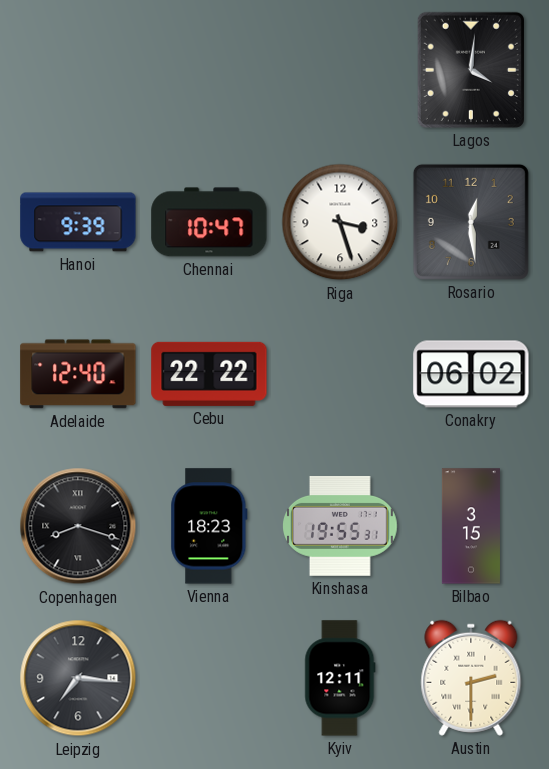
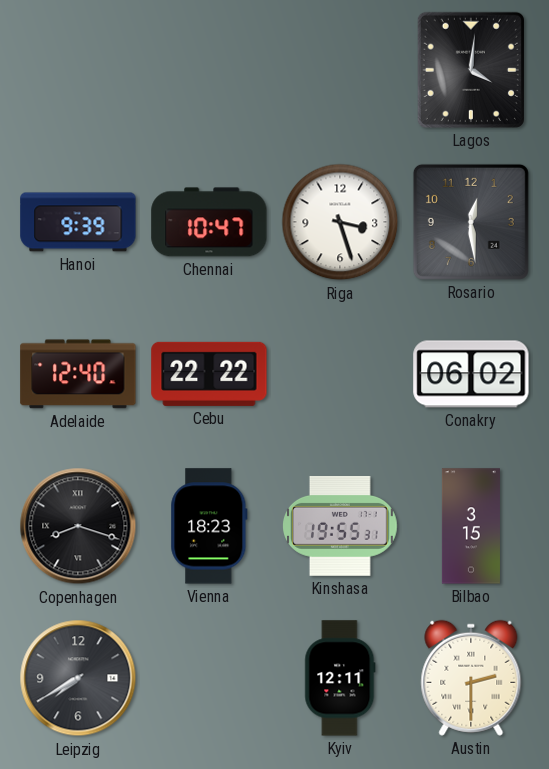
Leipzig: 7:16 -> 7:40
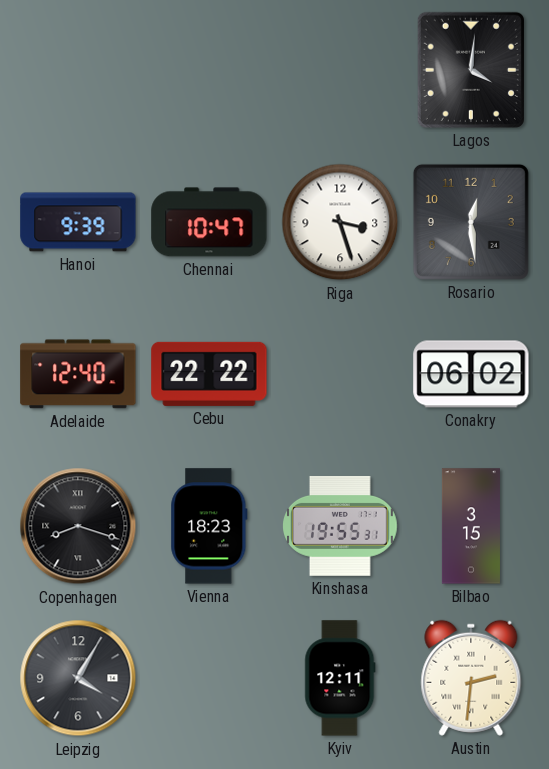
Leipzig: 7:40 -> 4:05
Austin: 2:30 -> 2:31
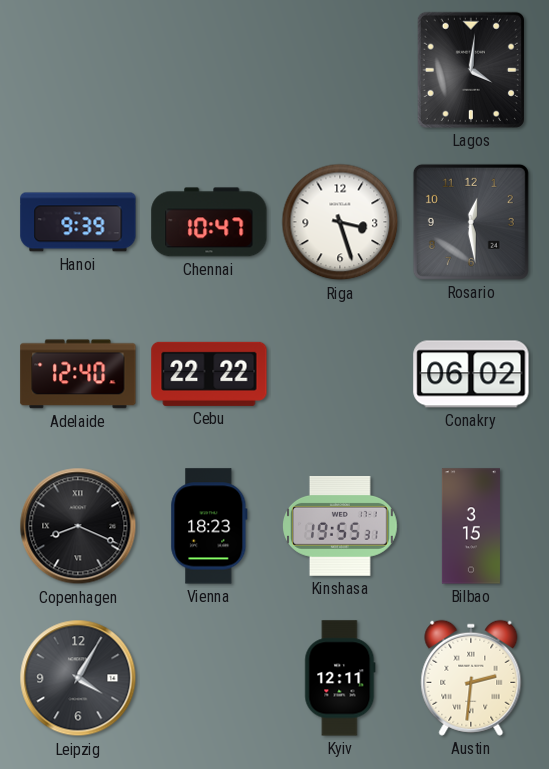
Copenhagen: 8:18 -> 8:19
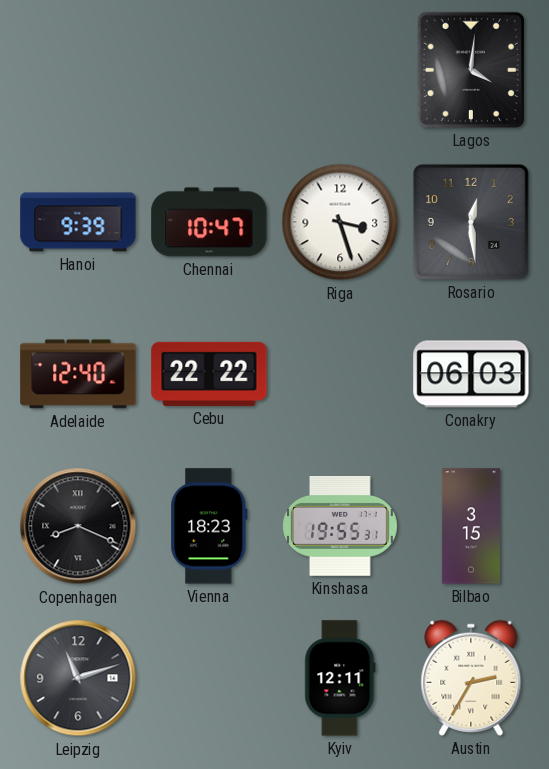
Conakry: 06:02 -> 06:03
Leipzig: 4:05 -> 11:12
Austin: 2:31 -> 2:35
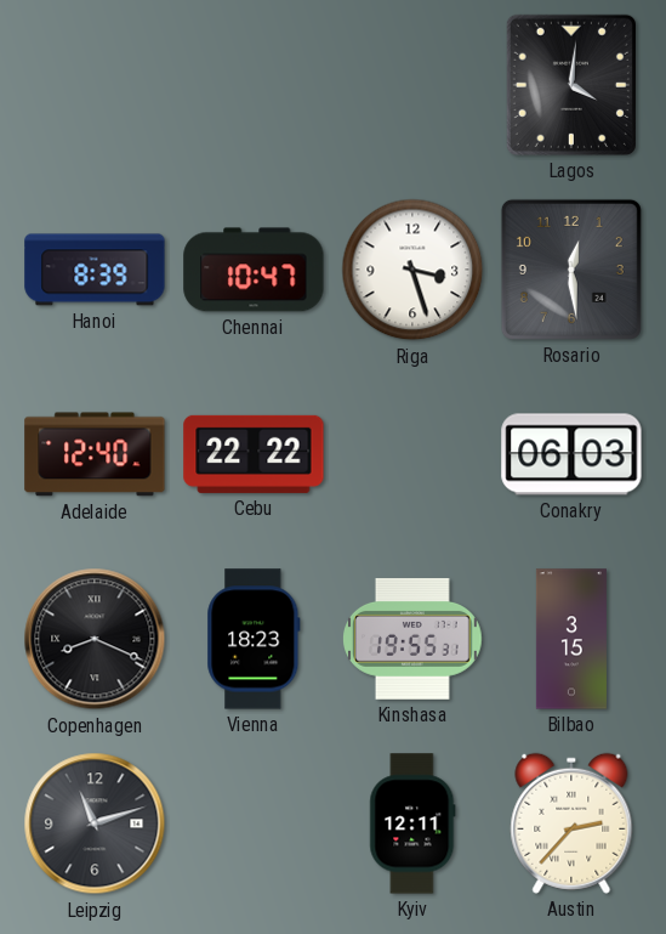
Hanoi: 9:39 -> 8:39
Austin: 2:35 -> 2:37
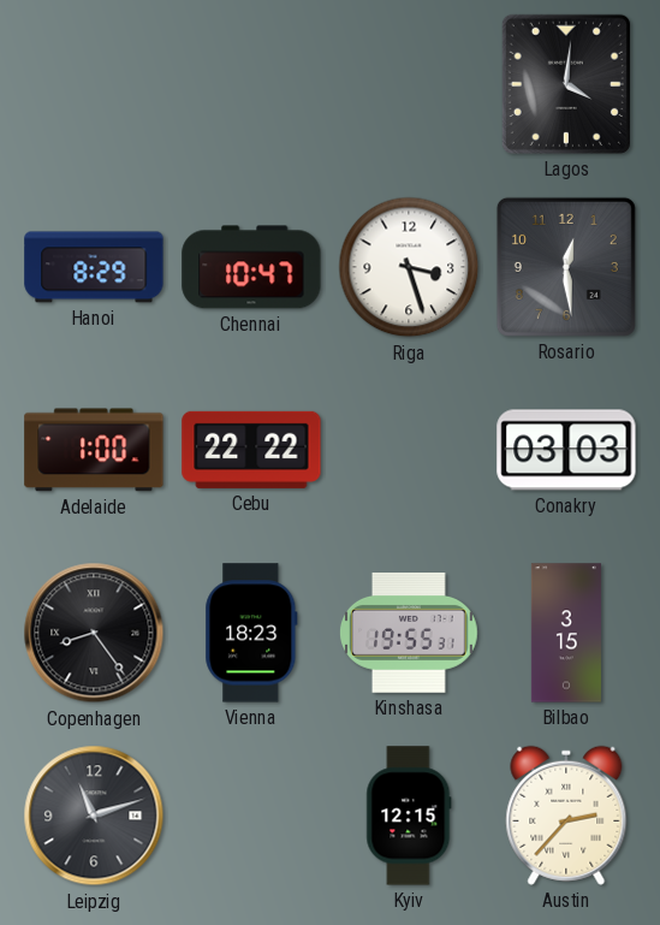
Hanoi: 8:39 -> 8:29
Adelaide: 12:40 -> 1:00
Conakry: 06:03 -> 03:03
Copenhagen: 8:19 -> 8:24
Kyiv: 12:11 -> 12:15
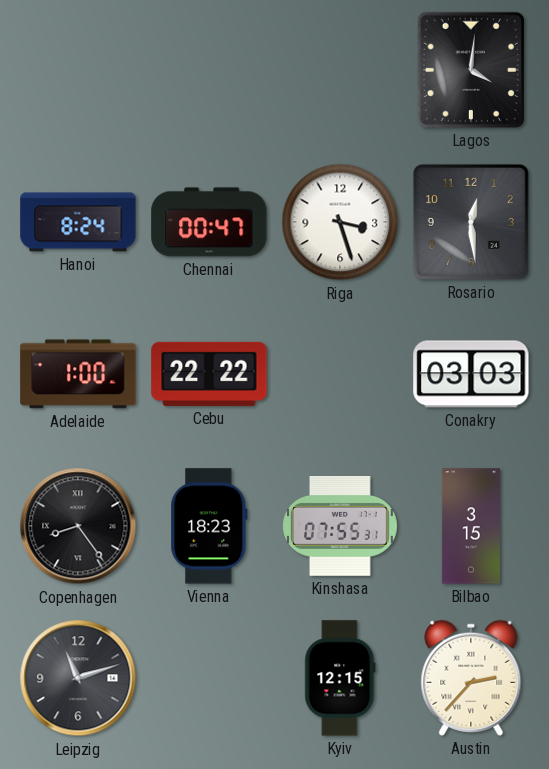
Hanoi: 8:29 -> 8:24
Chennai: 10:47 -> 00:47
Kinshasa: 19:55 -> 07:55
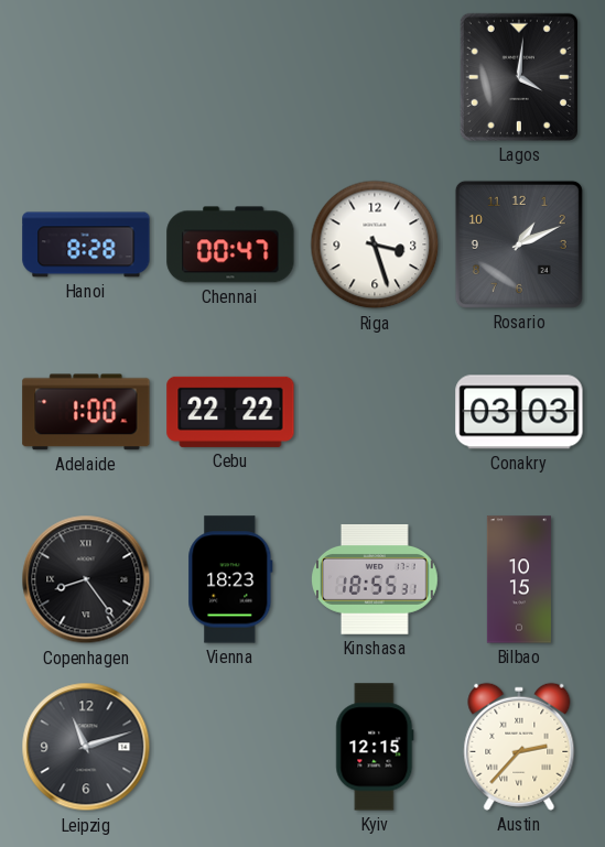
Hanoi: 8:24 -> 8:28
Rosario: 12:29 -> 1:11
Kinshasa: 07:55 -> 18:55
Bilbao: 3:15 -> 10:15
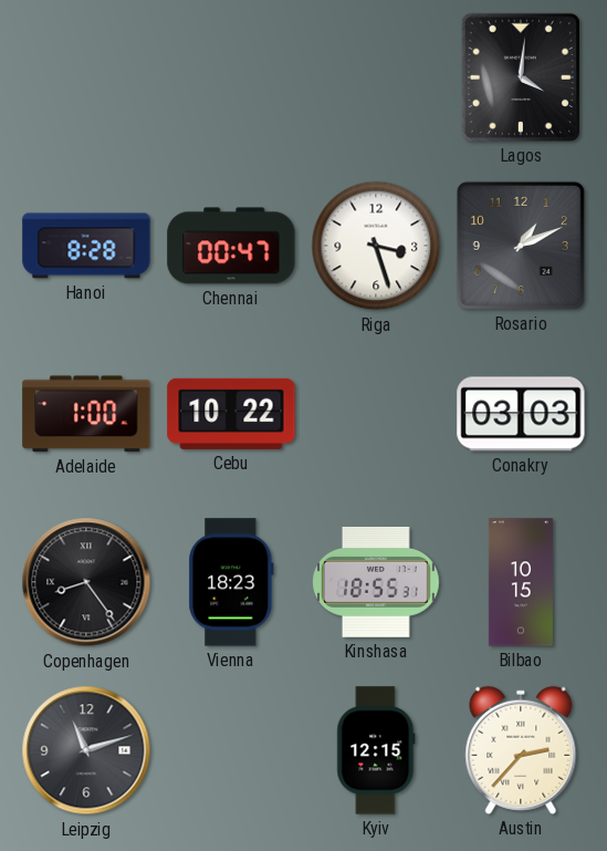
Cebu: 22:22 -> 10:22
